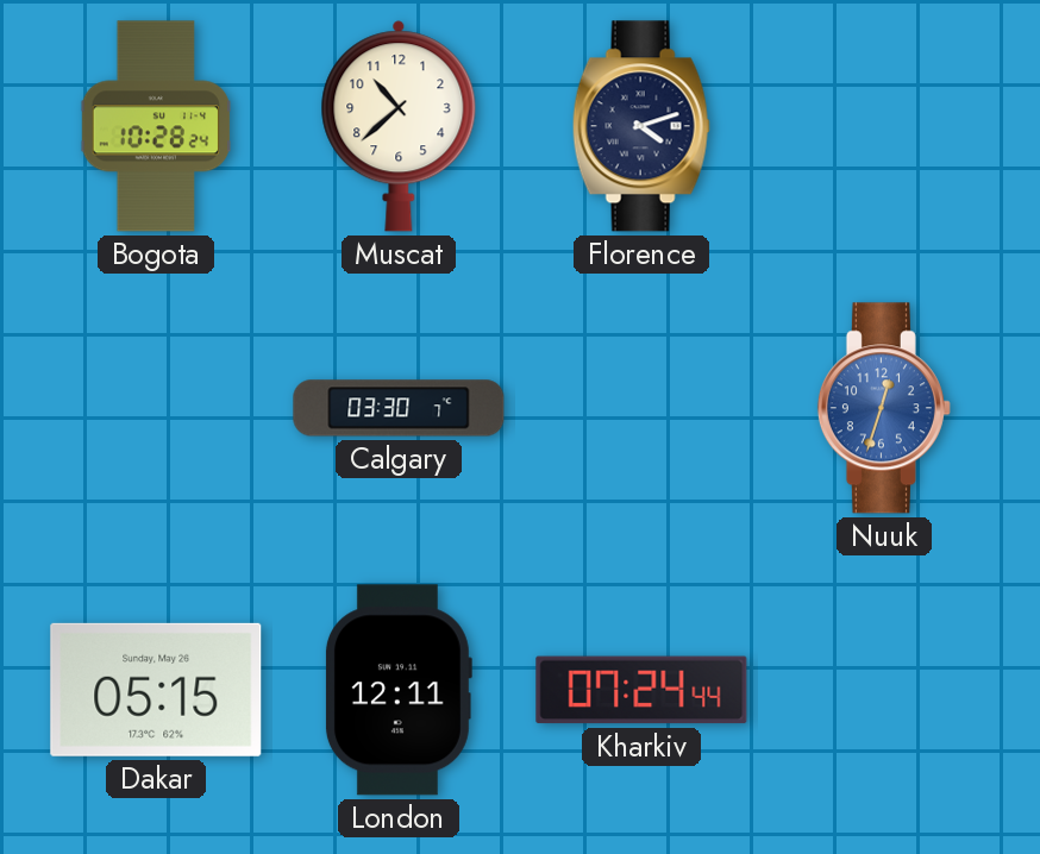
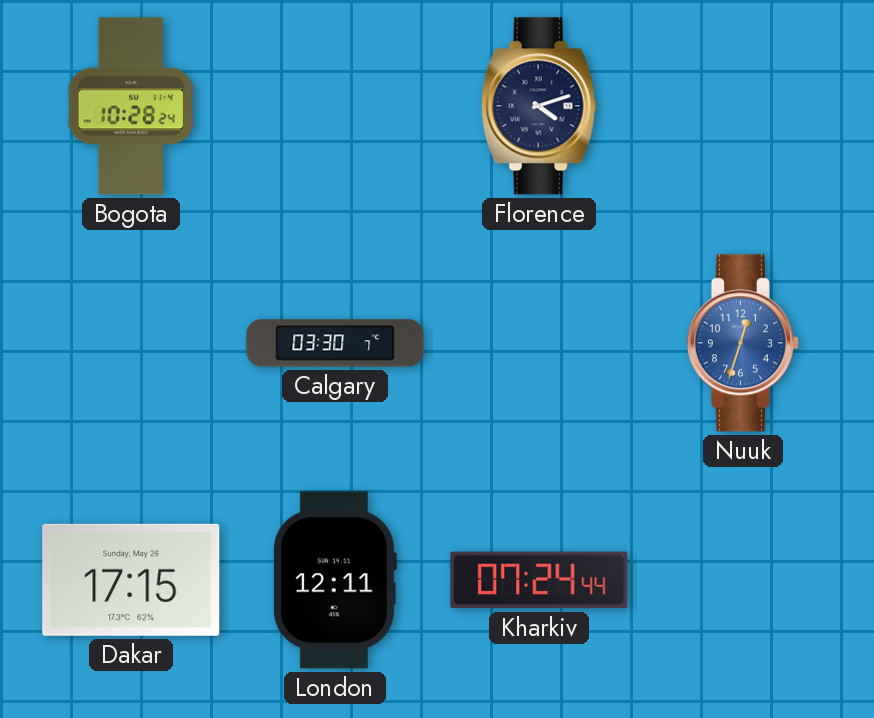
Muscat: 10:38 -> none
Dakar: 05:15 -> 17:15
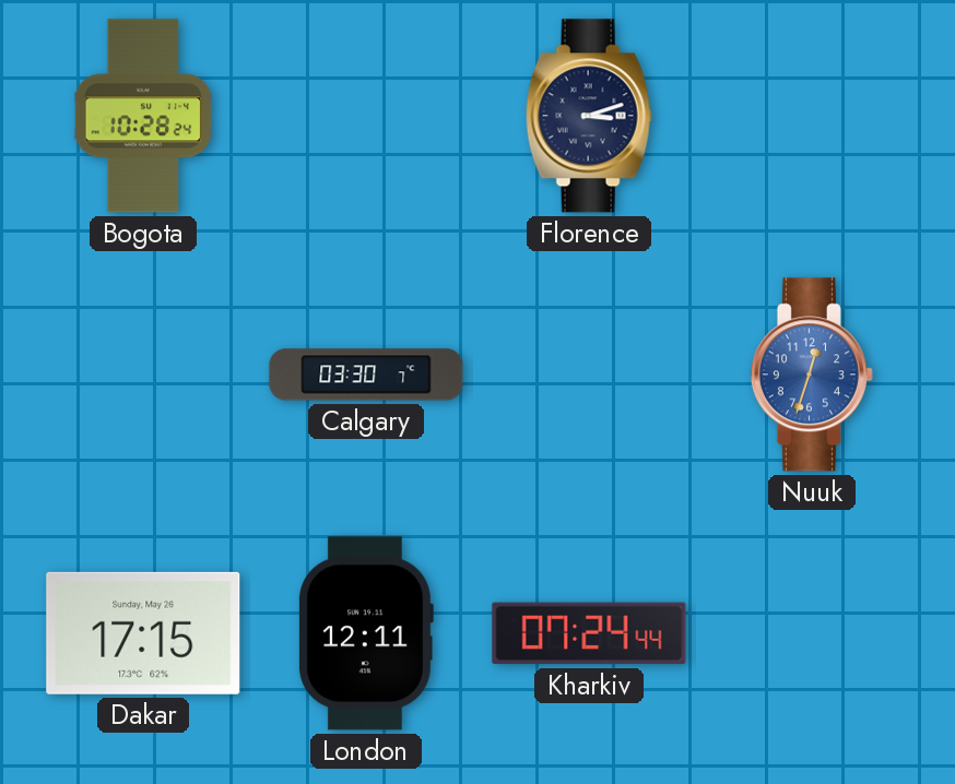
Florence: 4:12 -> 3:12
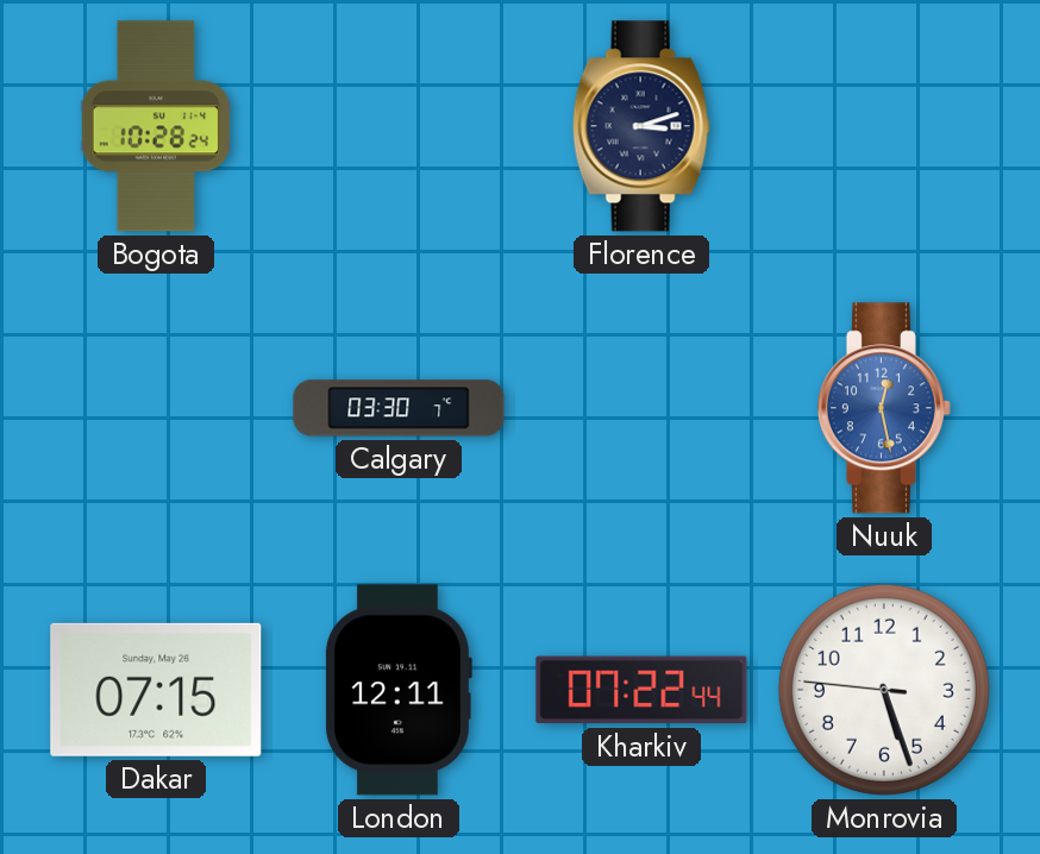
Nuuk: 12:33 -> 12:28
Dakar: 17:15 -> 07:15
Kharkiv: 07:24 -> 07:22
Monrovia: none -> 5:26
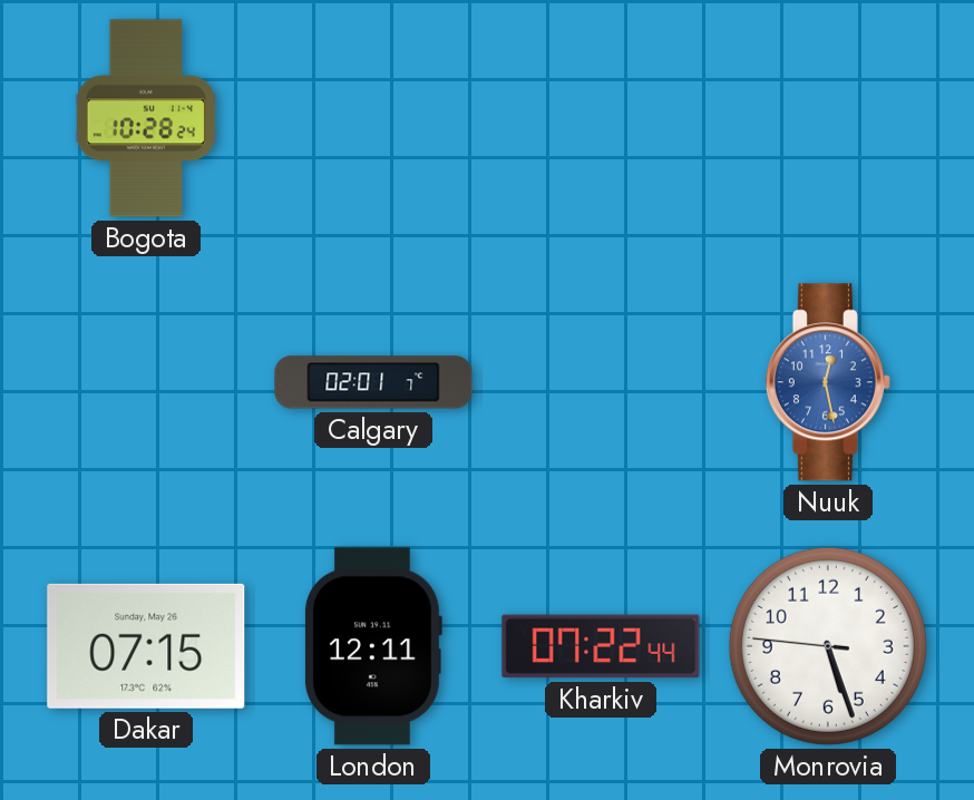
Florence: 3:12 -> none
Calgary: 03:30 -> 02:01
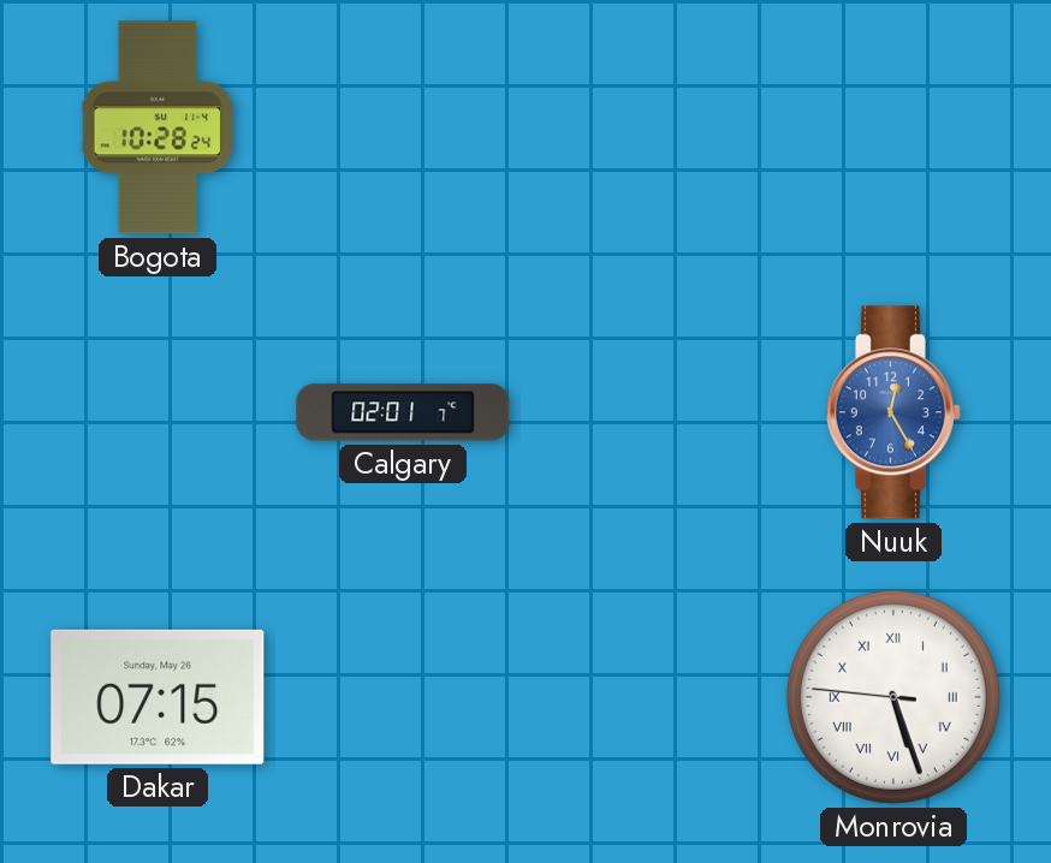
Nuuk: 12:28 -> 12:25
London: 12:11 -> none
Kharkiv: 07:22 -> none
Monrovia numerals: Arabic -> Roman
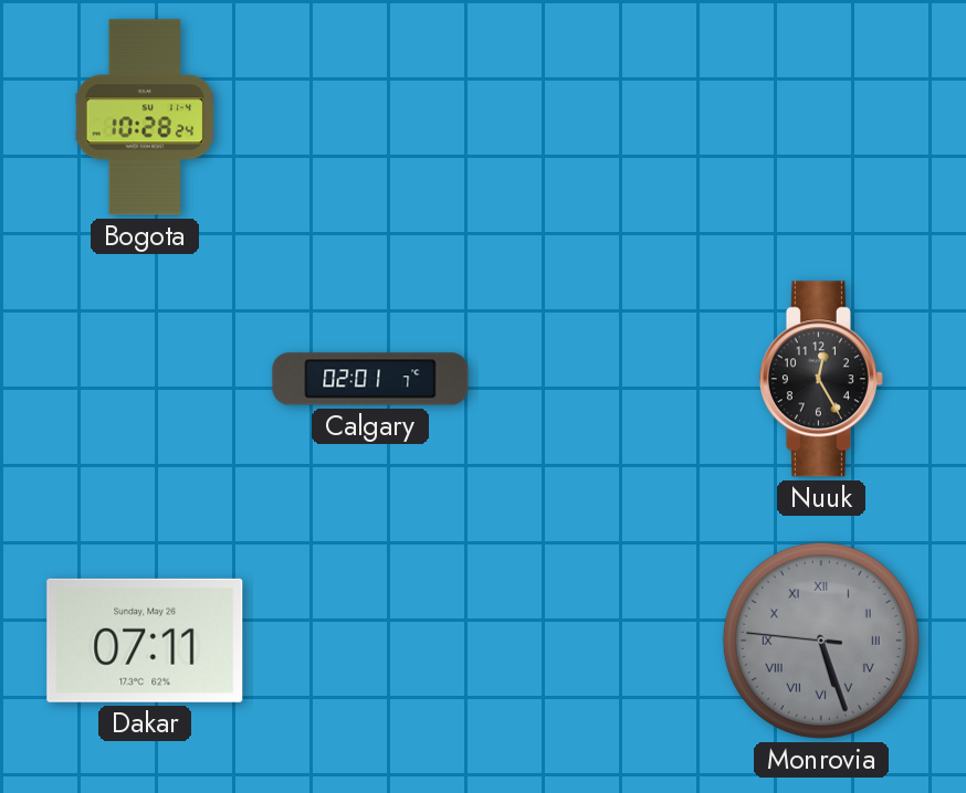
Nuuk dial: blue -> black
Dakar: 07:15 -> 07:11
Monrovia dial: white -> grey
